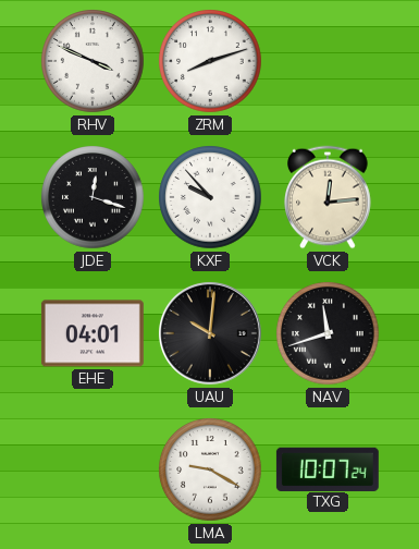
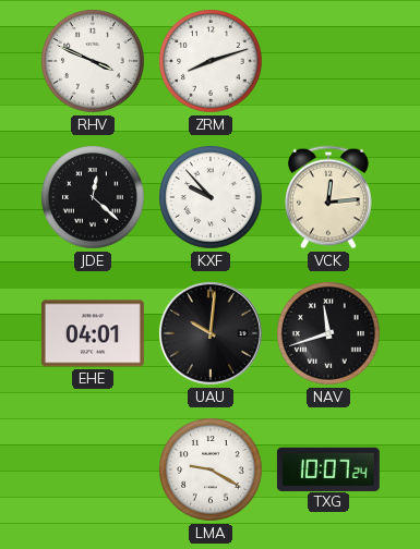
JDE: 12:18 -> 12:22
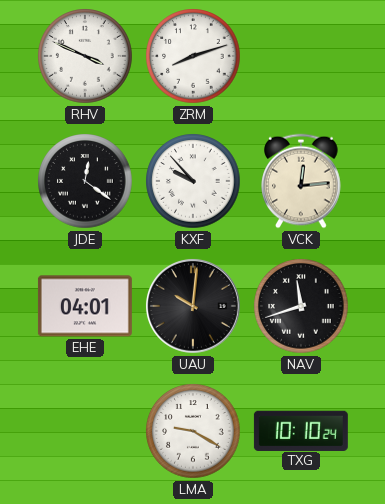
JDE: 12:22 -> 12:21
TXG: 10:07 -> 10:10
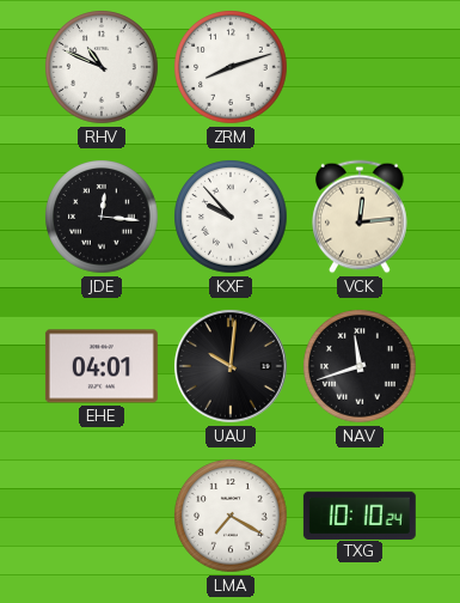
RHV: 3:49 -> 10:49
JDE: 12:21 -> 12:16
LMA: 9:20 -> 7:20
